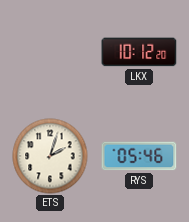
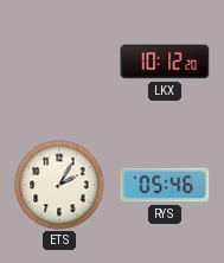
ETS: 2:03 -> 2:05
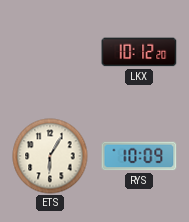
ETS: 2:05 -> 6:05
RYS: 05:46 -> 10:09
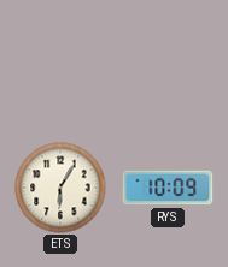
LKX: 10:12 -> none
